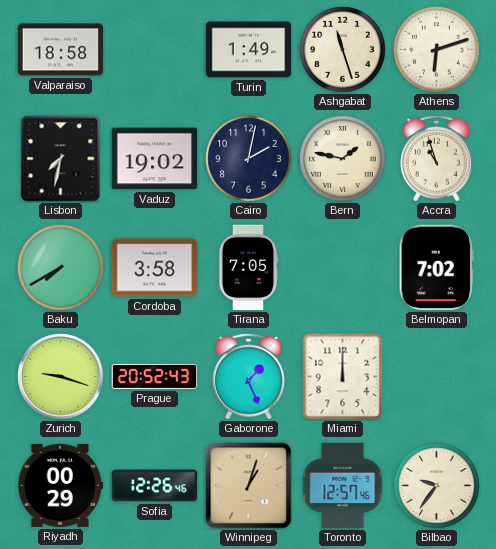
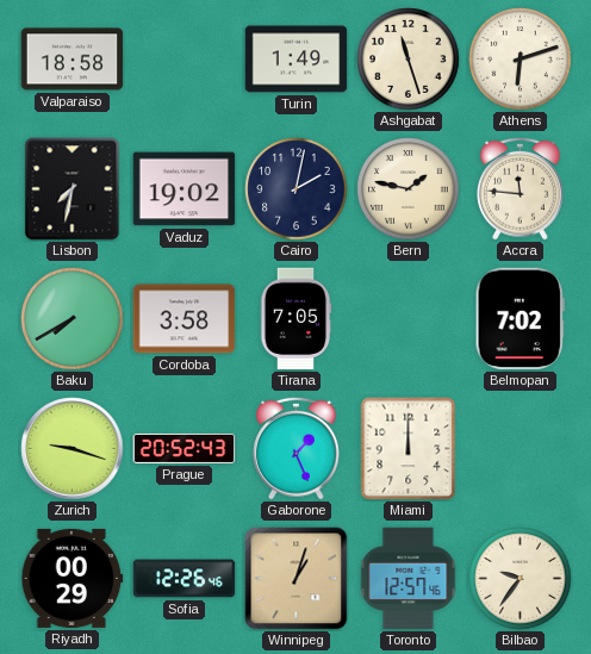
Accra: 10:57 -> 11:46
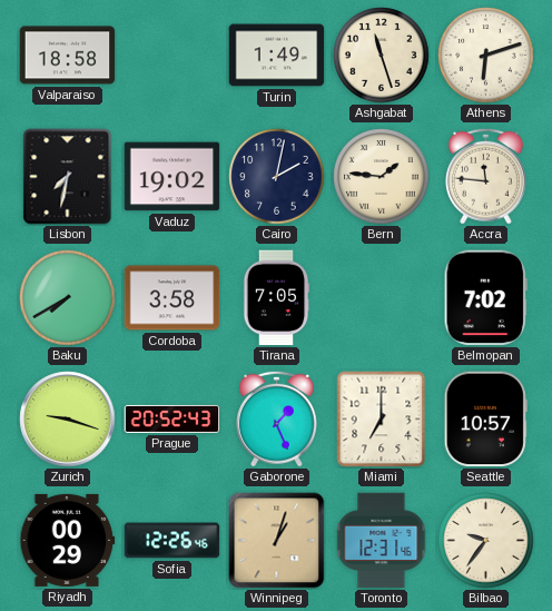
Bern: 1:47 -> 1:46
Miami: 12:00 -> 7:00
Seattle: none -> 10:57
Toronto: 12:57 -> 12:31
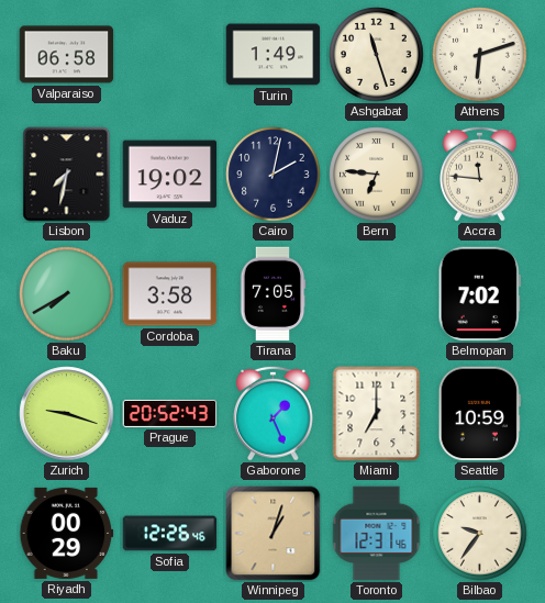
Valparaiso: 18:58 -> 06:58
Bern: 1:46 -> 6:46
Seattle: 10:57 -> 10:59
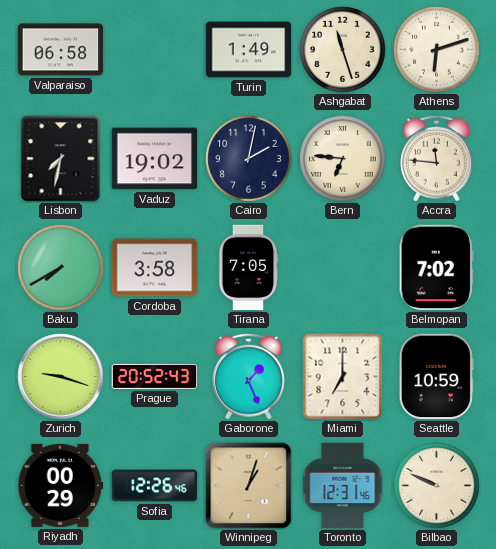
Bilbao: 9:36 -> 9:49
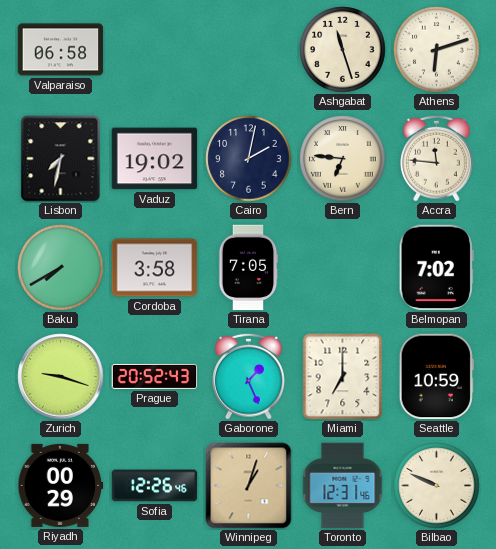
Turin: 1:49 -> none
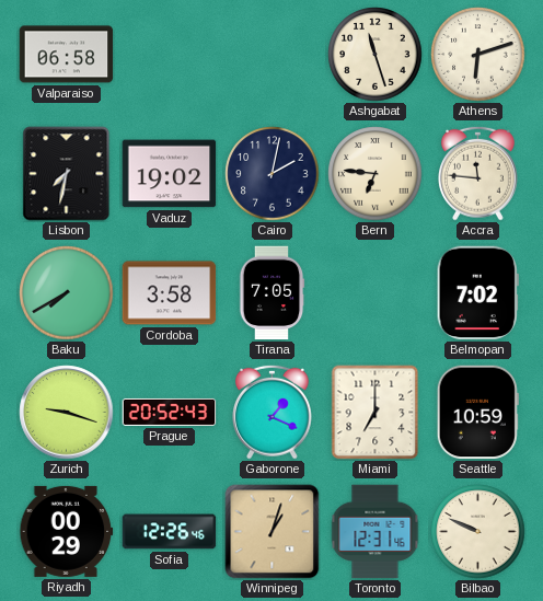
Gaborone: 1:26 -> 1:19
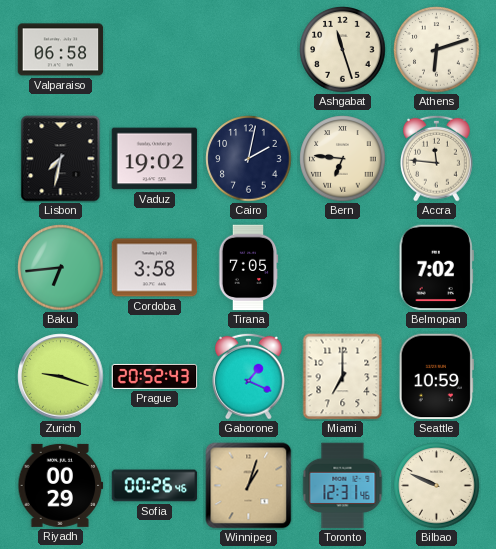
Baku: 7:40 -> 6:44
Sofia: 12:26 -> 00:26
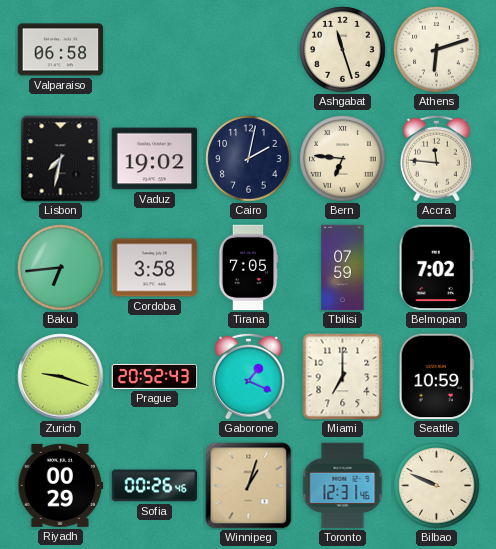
Tbilisi: none -> 07:59
